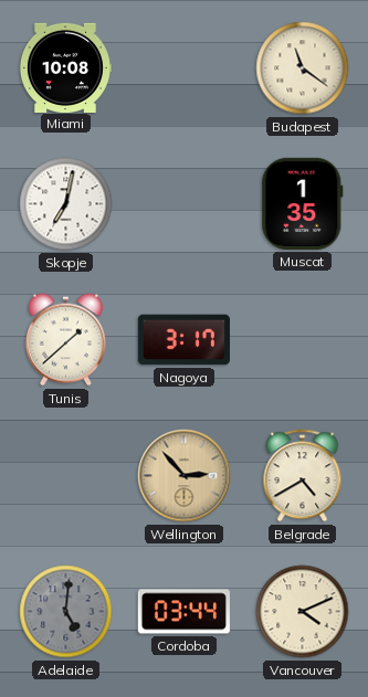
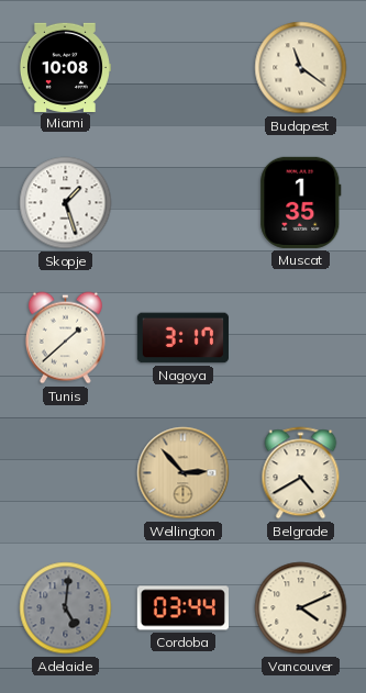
Skopje: 7:02 -> 1:27
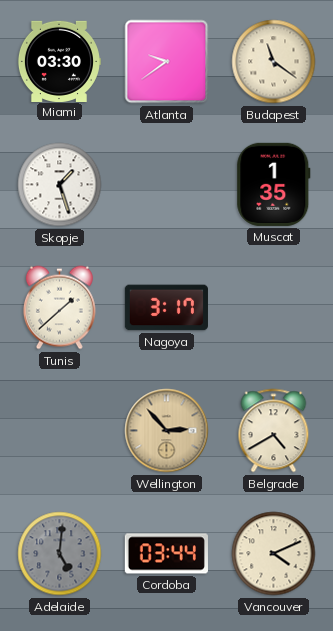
Miami: 10:08 -> 03:30
Atlanta: none -> 9:39
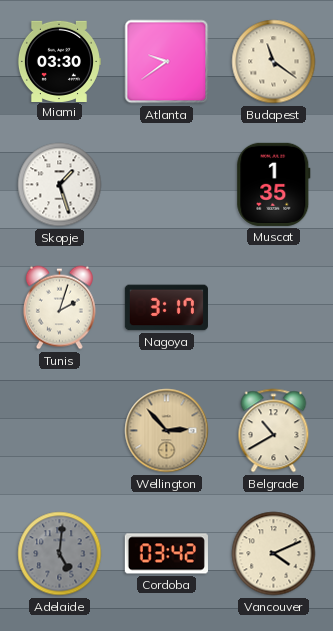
Tunis: 1:38 -> 2:03
Belgrade: 4:40 -> 10:40
Cordoba: 03:44 -> 03:42
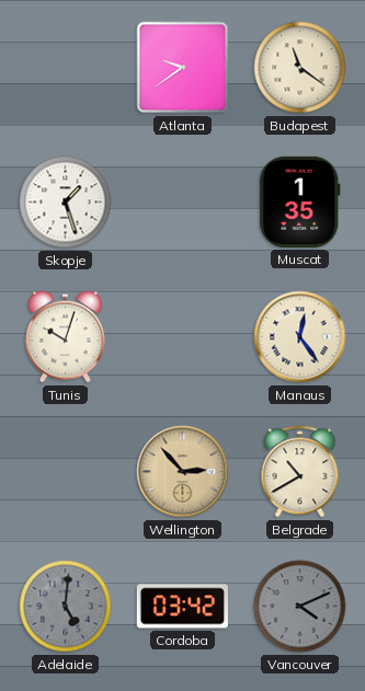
Miami: 03:30 -> none
Tunis: 2:03 -> 10:03
Nagoya: 3:17 -> none
Manaus: none -> 12:24
Vancouver dial: cream -> grey
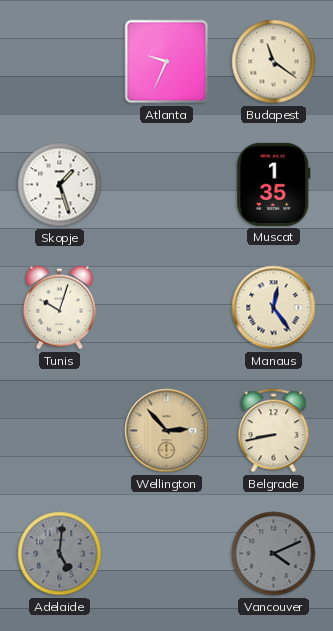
Atlanta: 9:39 -> 9:34
Belgrade: 10:40 -> 8:43
Cordoba: 03:42 -> none
